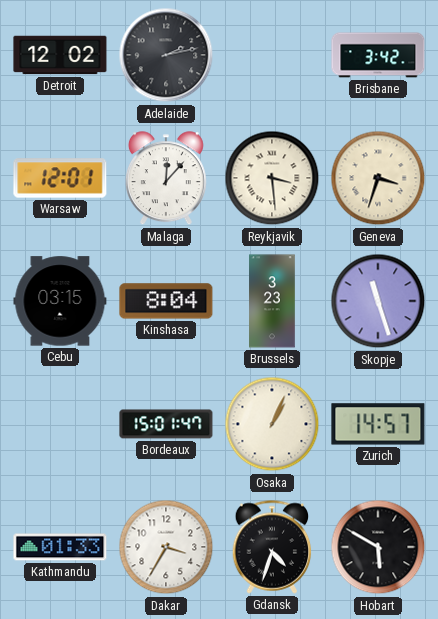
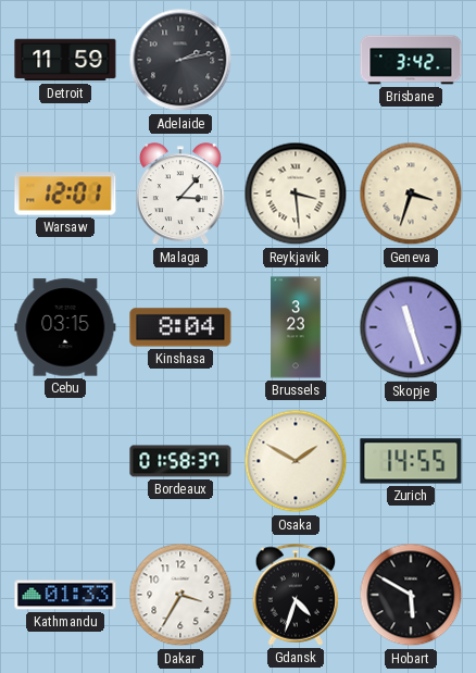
Detroit: 12:02 -> 11:59
Malaga: 12:07 -> 3:07
Bordeaux: 15:01 -> 01:58
Osaka: 1:04 -> 1:50
Zurich: 14:57 -> 14:55
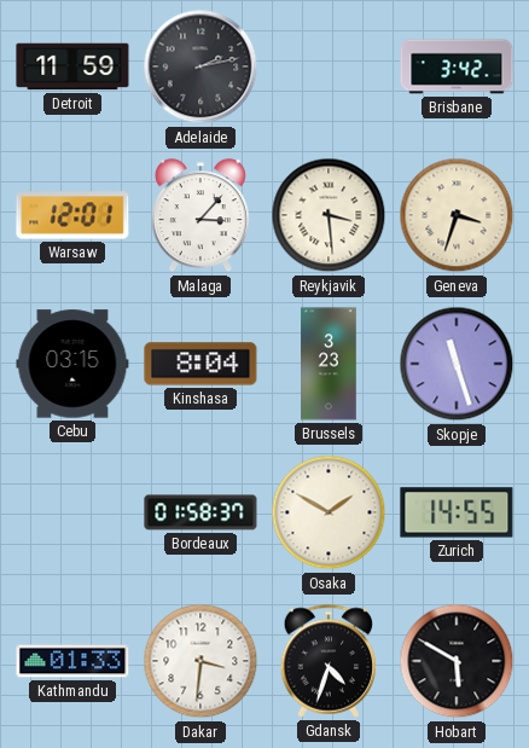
Dakar: 3:35 -> 3:31
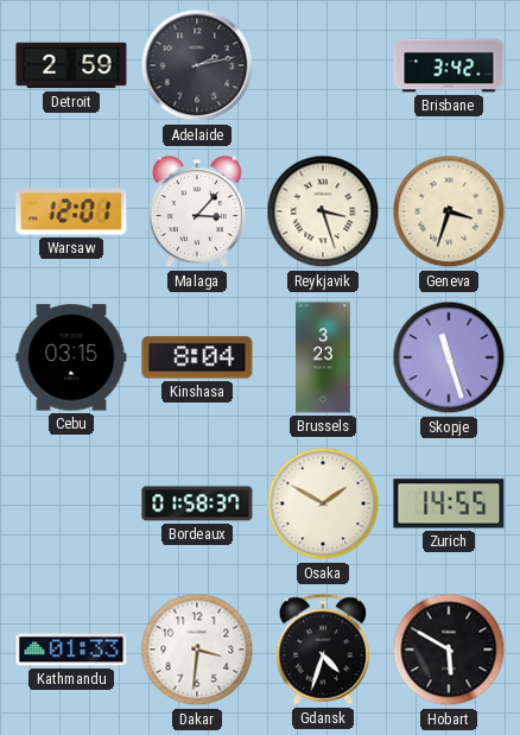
Detroit: 11:59 -> 2:59
Reykjavik: 3:29 -> 3:27
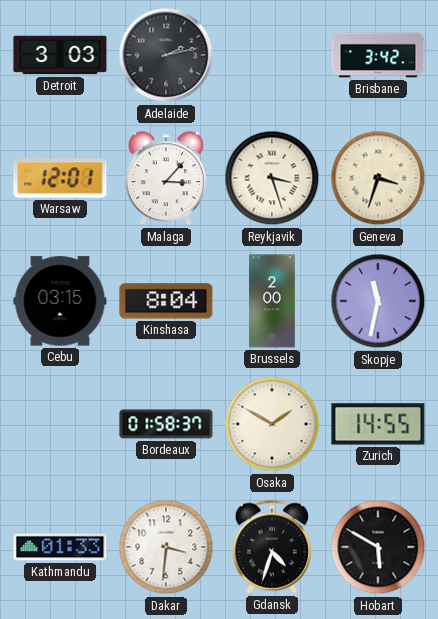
Detroit: 2:59 -> 3:03
Brussels: 3:23 -> 2:00
Skopje: 11:27 -> 11:32
